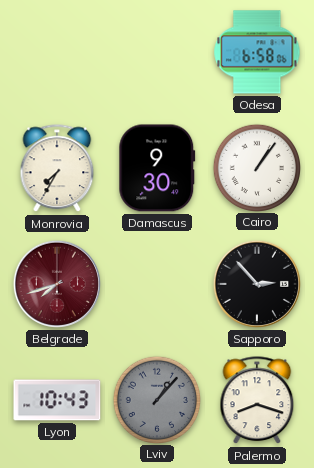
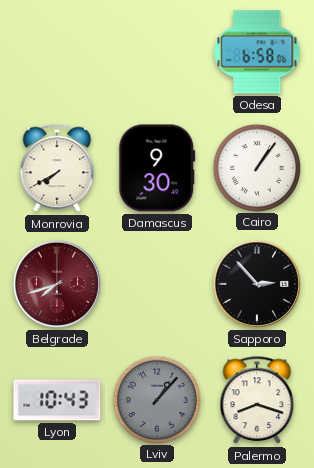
Monrovia: 7:35 -> 7:40
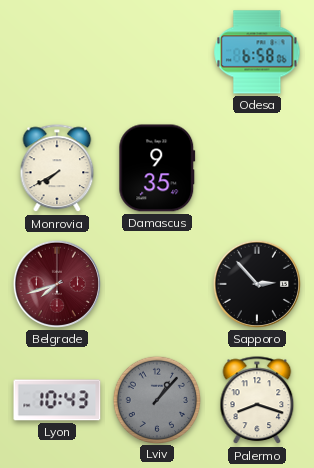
Damascus: 9:30 -> 9:35
Cairo: 1:06 -> none
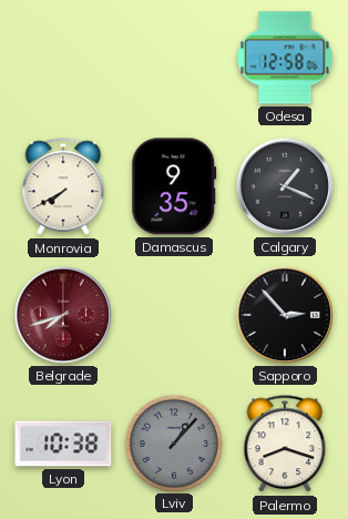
Odesa: 6:58 -> 12:58
Calgary: none -> 1:19
Lyon: 10:43 -> 10:38
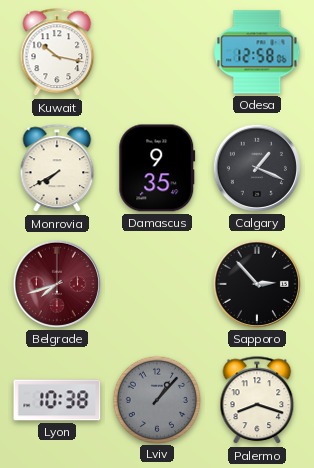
Kuwait: none -> 10:17
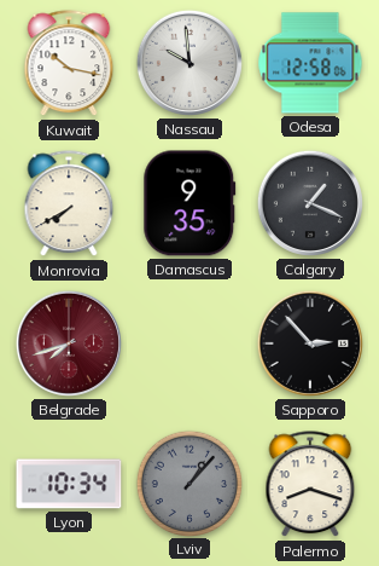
Nassau: none -> 9:59
Lyon: 10:38 -> 10:34
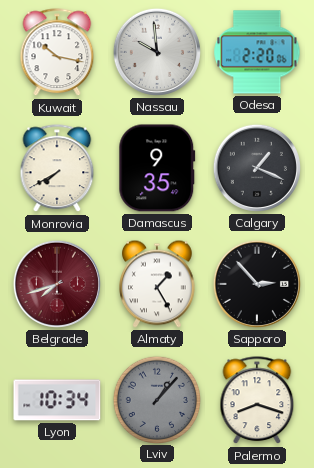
Odesa: 12:58 -> 2:20
Almaty: none -> 1:25
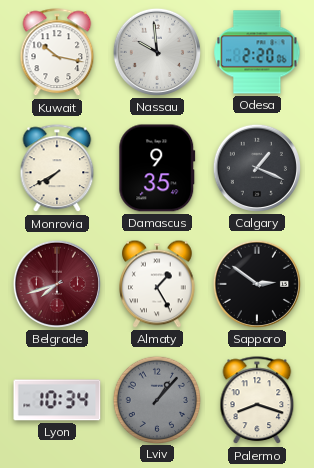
Sapporo: 2:53 -> 2:51
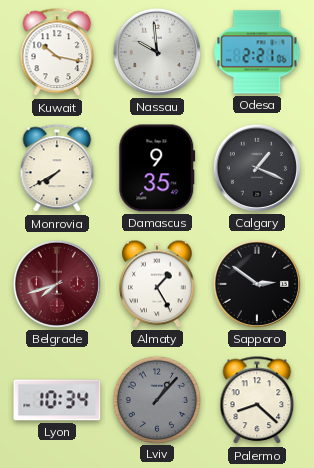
Odesa: 2:20 -> 2:21
Palermo: 8:18 -> 8:22
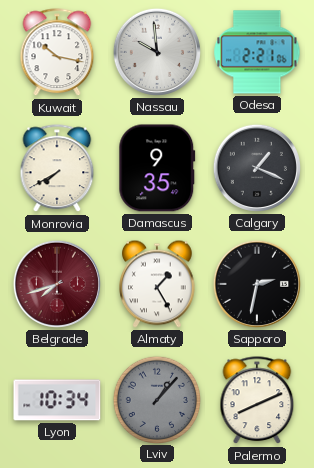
Sapporo: 2:51 -> 2:32
Palermo: 8:22 -> 8:11
